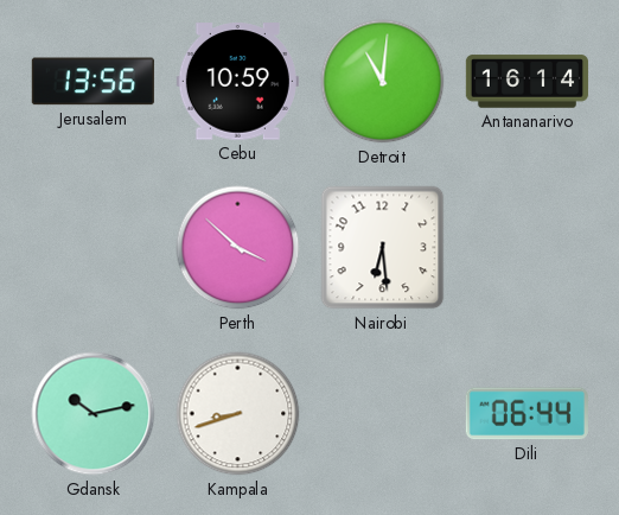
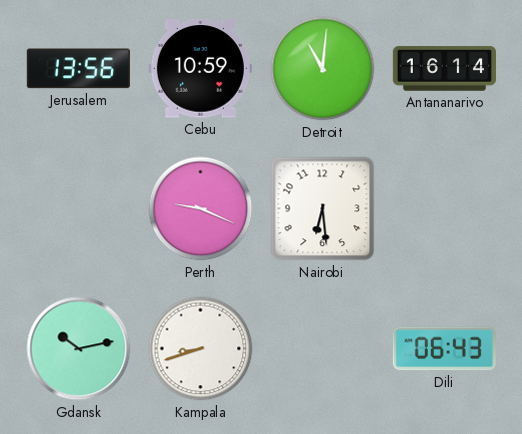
Perth: 3:52 -> 9:19
Dili: 06:44 -> 06:43
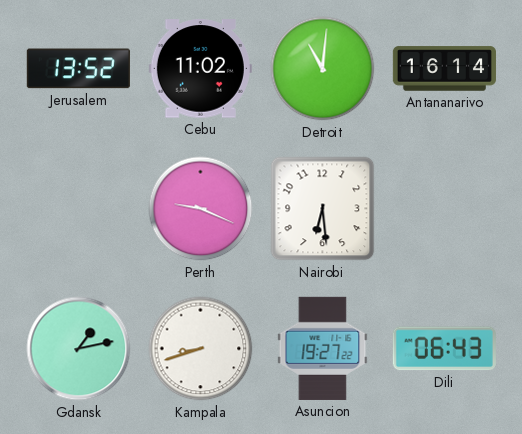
Jerusalem: 13:56 -> 13:52
Cebu: 10:59 -> 11:02
Gdansk: 10:13 -> 1:13
Asuncion: none -> 19:27
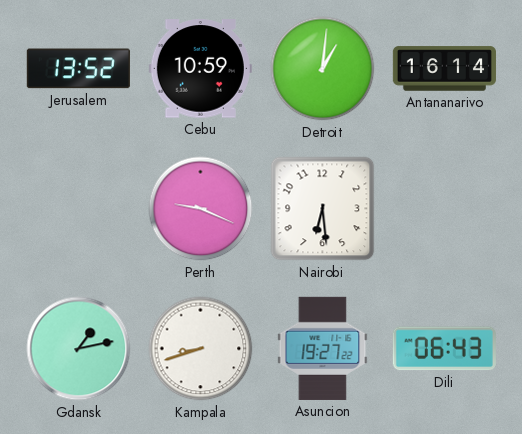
Cebu: 11:02 -> 10:59
Detroit: 11:01 -> 1:01
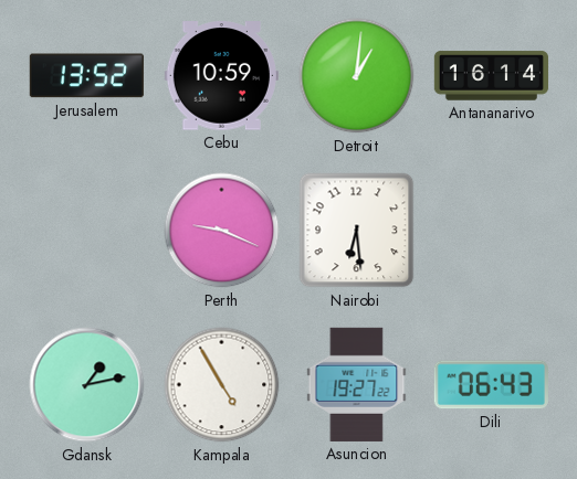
Kampala: 8:42 -> 4:55
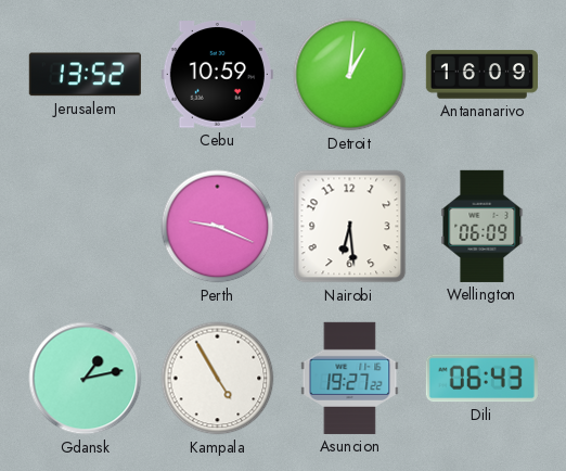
Antananarivo: 16:14 -> 16:09
Wellington: none -> 06:09
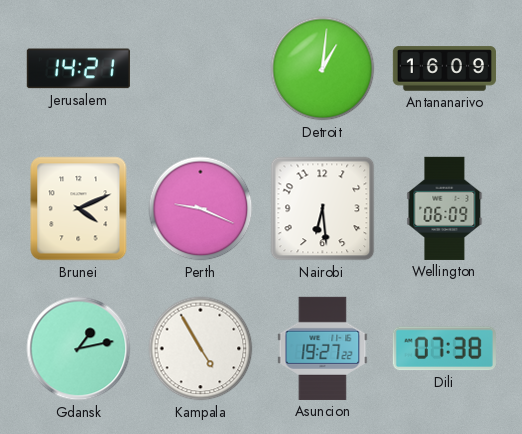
Jerusalem: 13:52 -> 14:21
Cebu: 10:59 -> none
Brunei: none -> 4:11
Dili: 06:43 -> 07:38
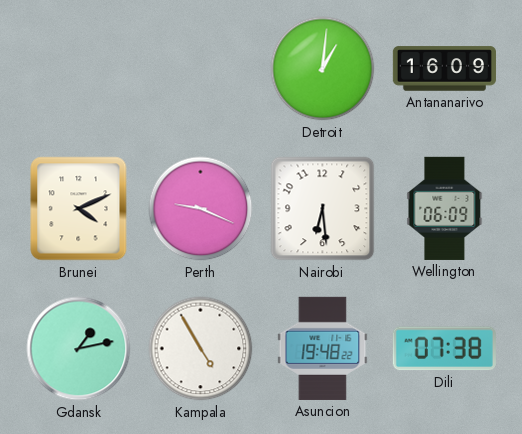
Jerusalem: 14:21 -> none
Asuncion: 19:27 -> 19:48
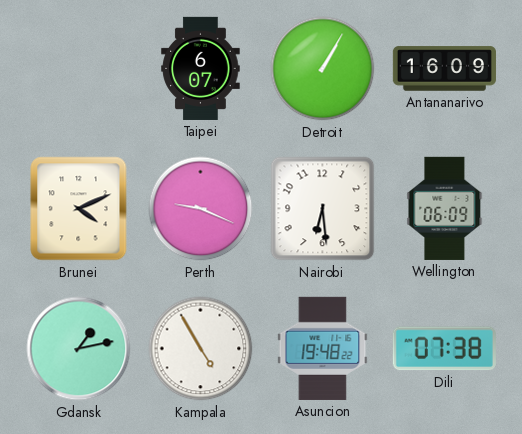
Taipei: none -> 6:07
Detroit: 1:01 -> 1:05
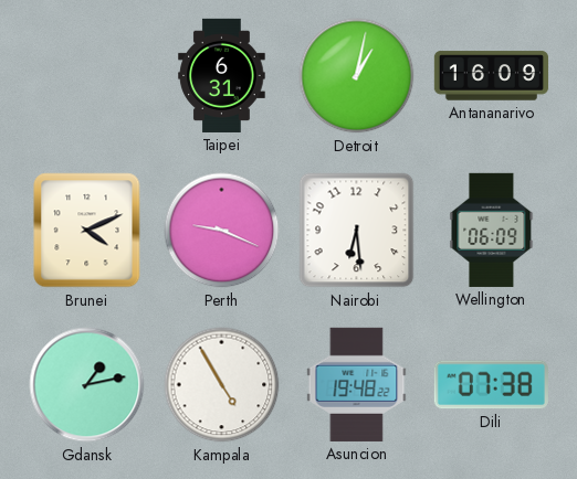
Taipei: 6:07 -> 6:31
Detroit: 1:05 -> 1:02
